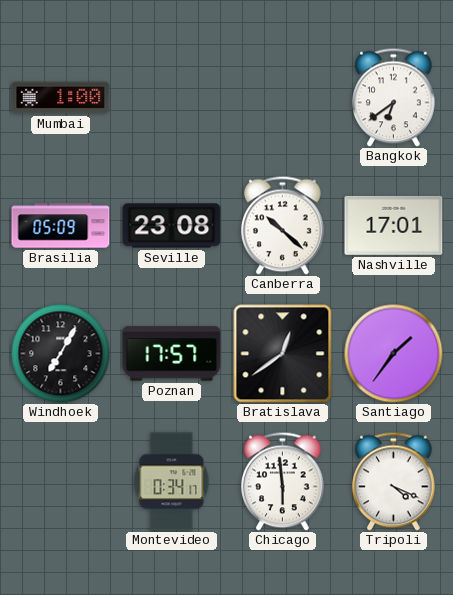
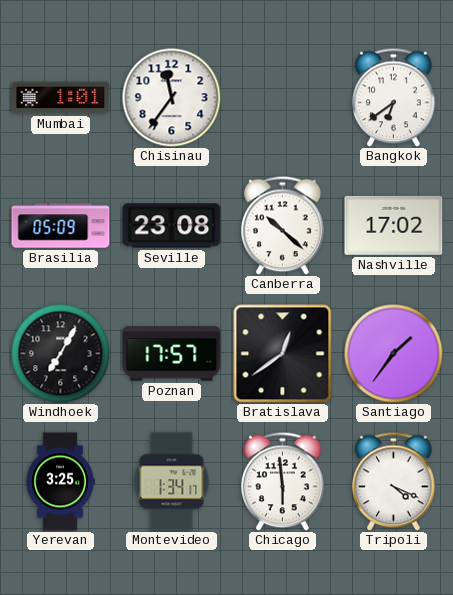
Mumbai: 1:00 -> 1:01
Chisinau: none -> 11:36
Nashville: 17:01 -> 17:02
Yerevan: none -> 3:25
Montevideo: 0:34 -> 1:34
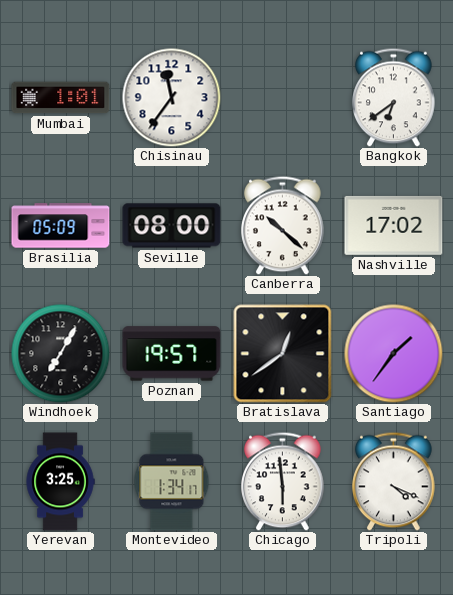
Seville: 23:08 -> 08:00
Poznan: 17:57 -> 19:57
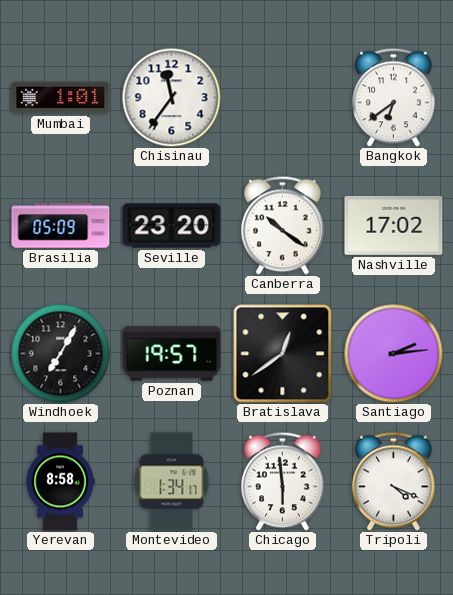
Seville: 08:00 -> 23:20
Canberra: 10:22 -> 10:21
Santiago: 1:36 -> 2:14
Yerevan: 3:25 -> 8:58
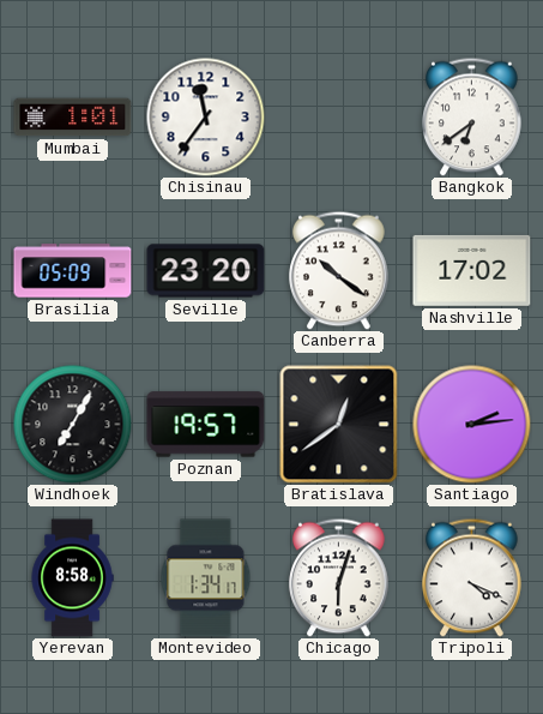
Chicago: 5:59 -> 6:03
